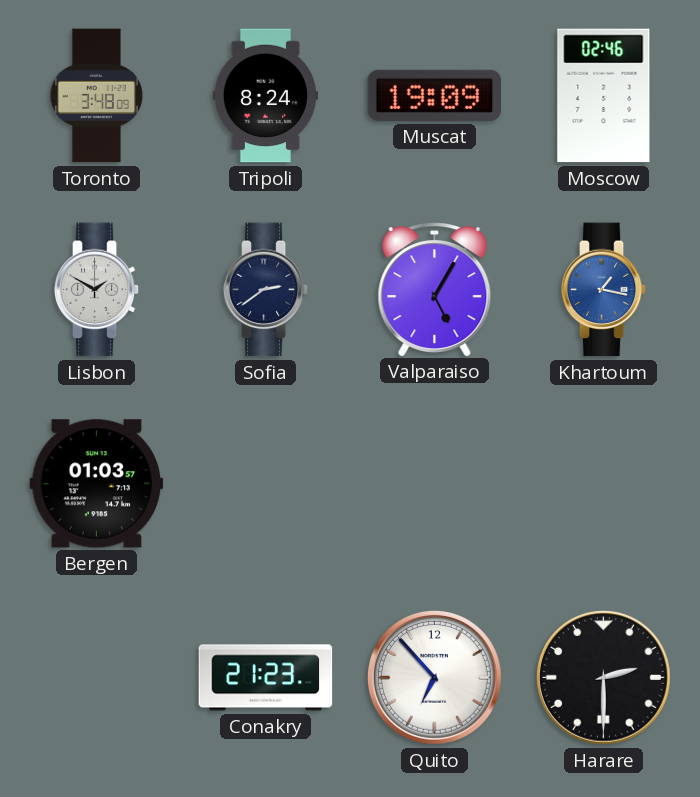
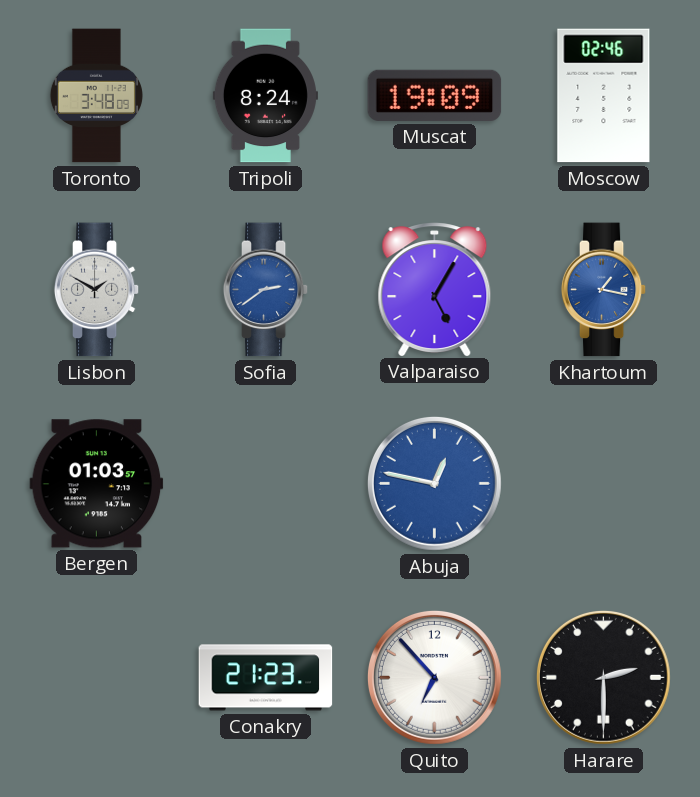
Sofia dial: navy -> blue
Abuja: none -> 12:47
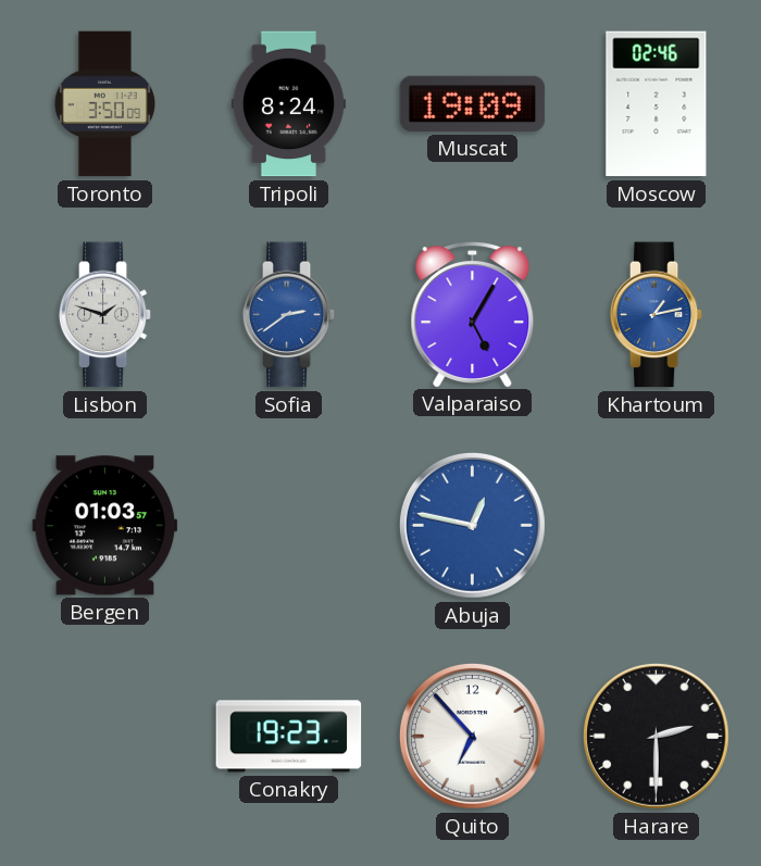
Toronto: 3:48 -> 3:50
Lisbon: 1:50 -> 1:48
Khartoum: 1:17 -> 1:13
Conakry: 21:23 -> 19:23
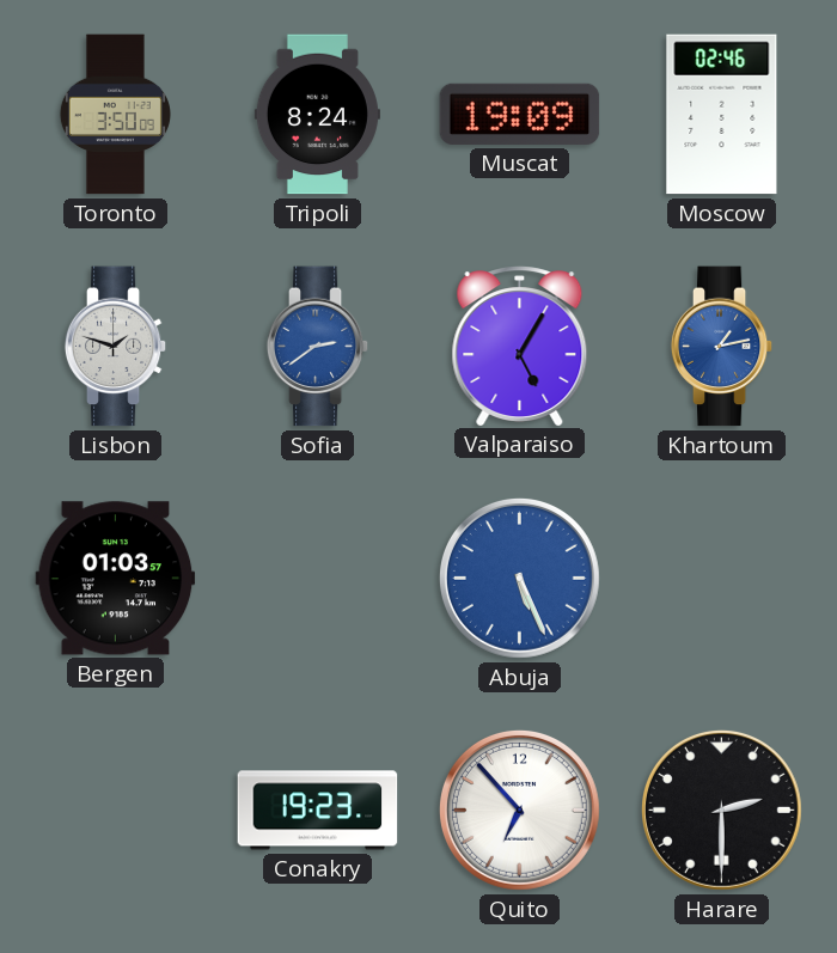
Abuja: 12:47 -> 5:26
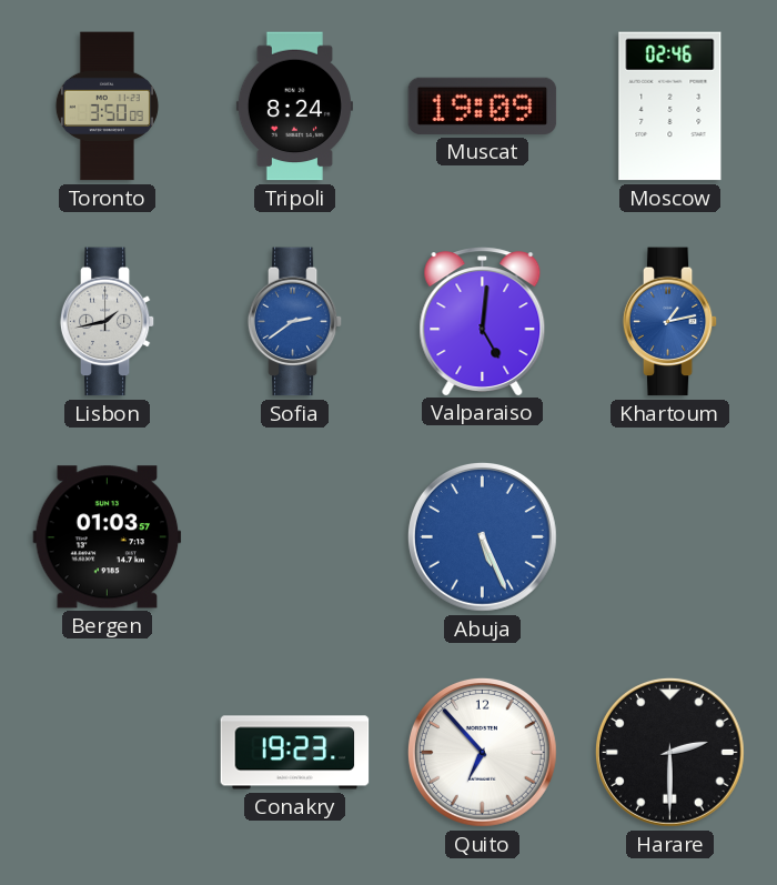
Lisbon: 1:48 -> 1:43
Valparaiso: 5:05 -> 5:01
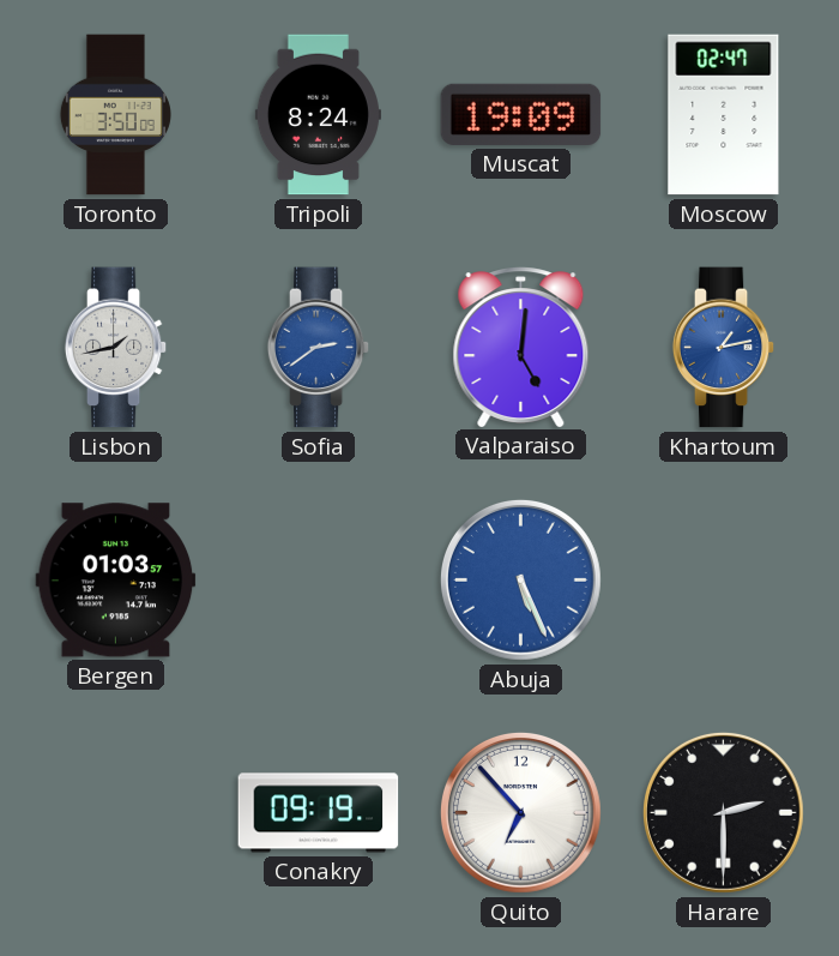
Moscow: 02:46 -> 02:47
Conakry: 19:23 -> 09:19
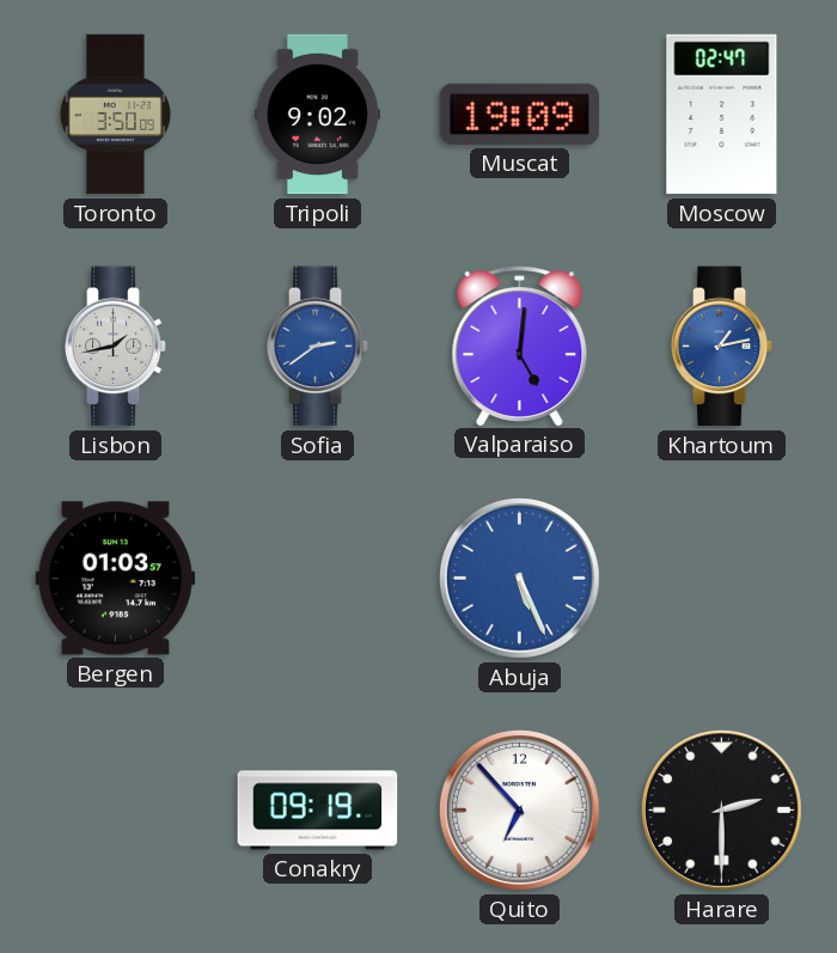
Tripoli: 8:24 -> 9:02
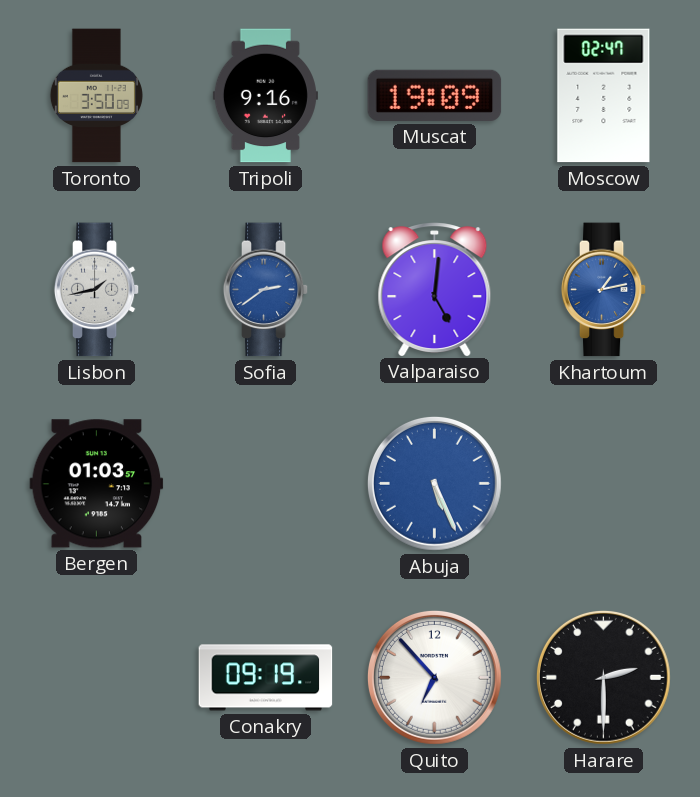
Tripoli: 9:02 -> 9:16
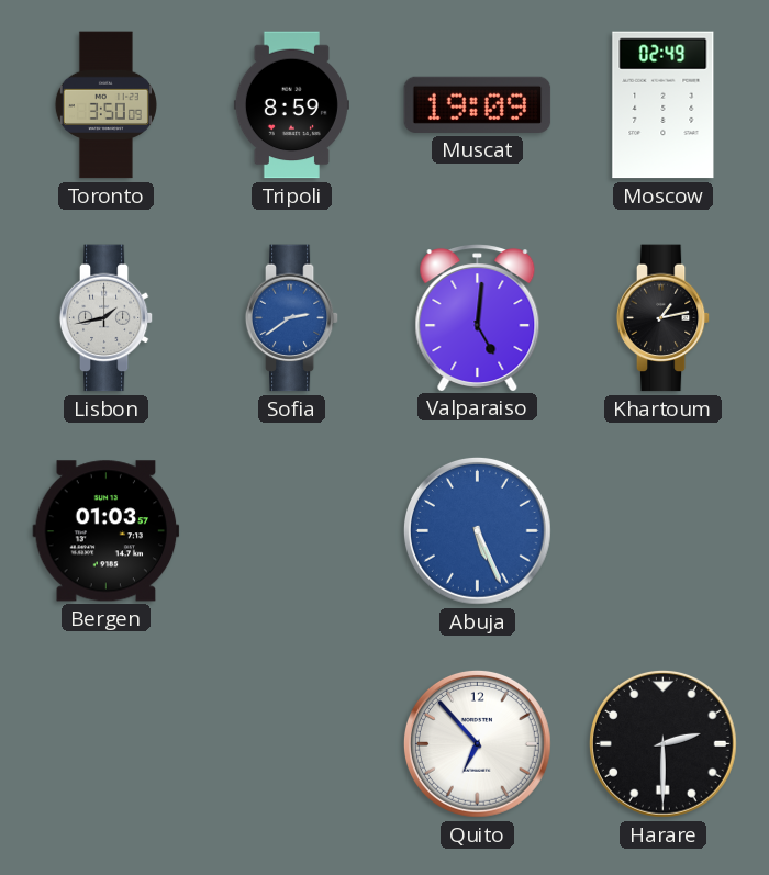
Tripoli: 9:16 -> 8:59
Moscow: 02:47 -> 02:49
Khartoum dial: blue -> black
Conakry: 09:19 -> none
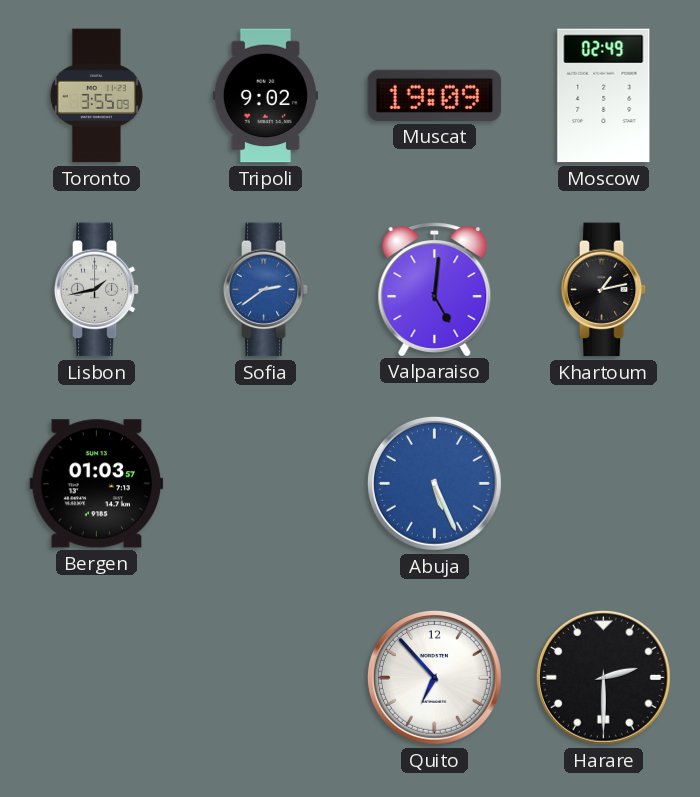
Toronto: 3:50 -> 3:55
Tripoli: 8:59 -> 9:02
